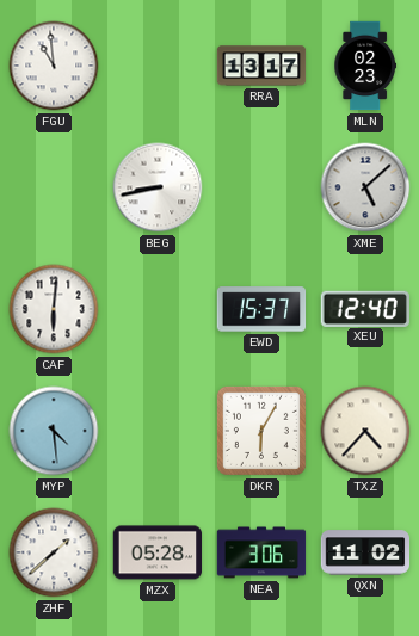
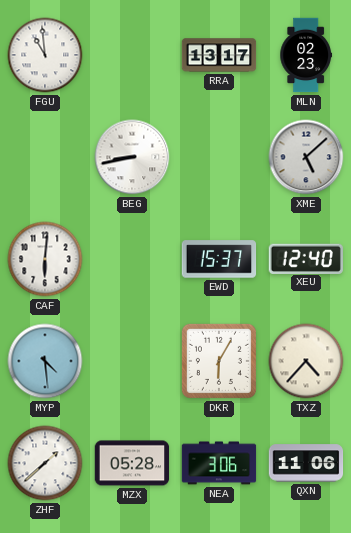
QXN: 11:02 -> 11:06
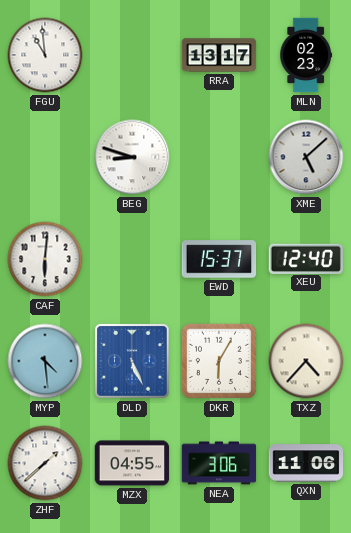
BEG: 8:43 -> 8:48
DLD: none -> 5:26
MZX: 05:28 -> 04:55
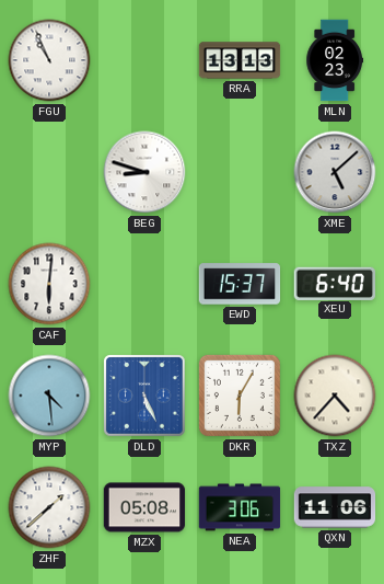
FGU: 10:59 -> 10:56
RRA: 13:17 -> 13:13
XEU: 12:40 -> 6:40
MZX: 04:55 -> 05:08
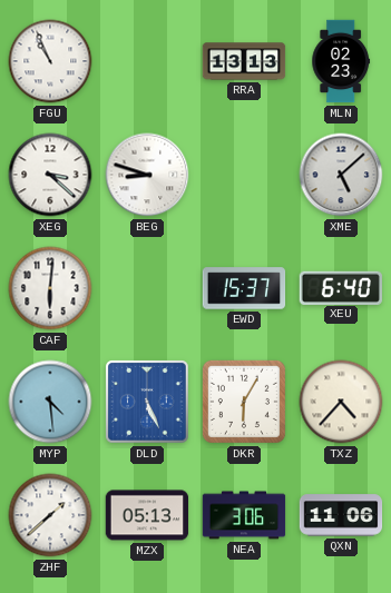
XEG: none -> 3:22
MZX: 05:08 -> 05:13
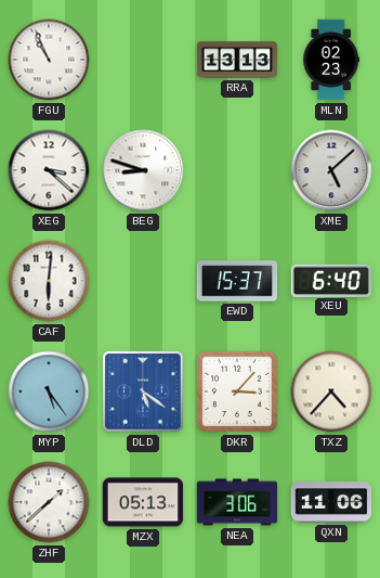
MYP: 4:29 -> 5:24
DLD: 5:26 -> 5:21
DKR: 6:05 -> 3:07
